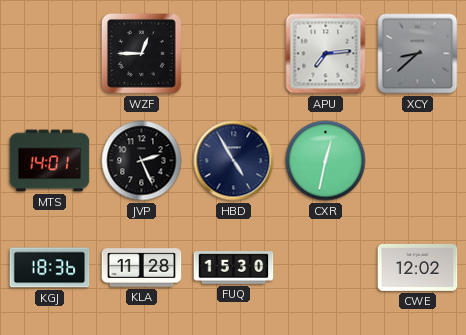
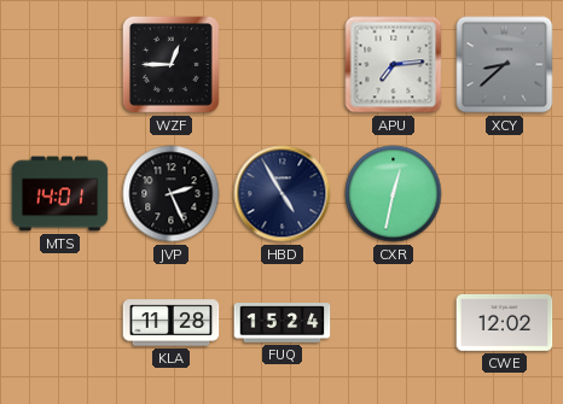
KGJ: 18:36 -> none
FUQ: 15:30 -> 15:24
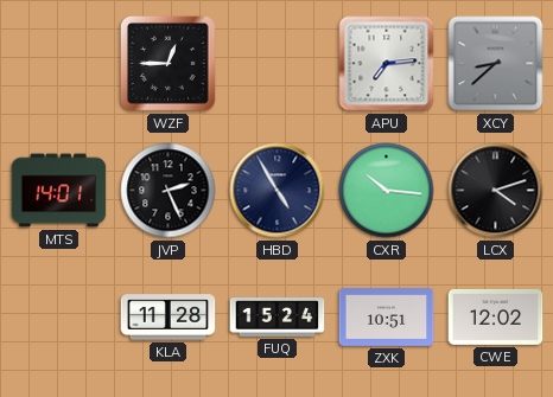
CXR: 12:32 -> 10:16
LCX: none -> 4:12
ZXK: none -> 10:51
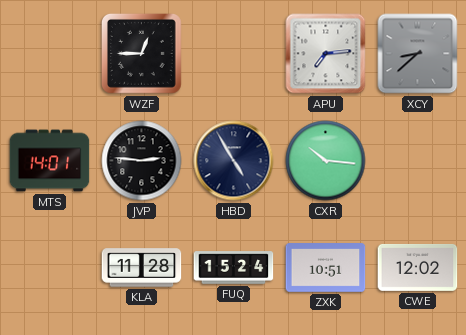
JVP: 2:26 -> 2:46
LCX: 4:12 -> none
